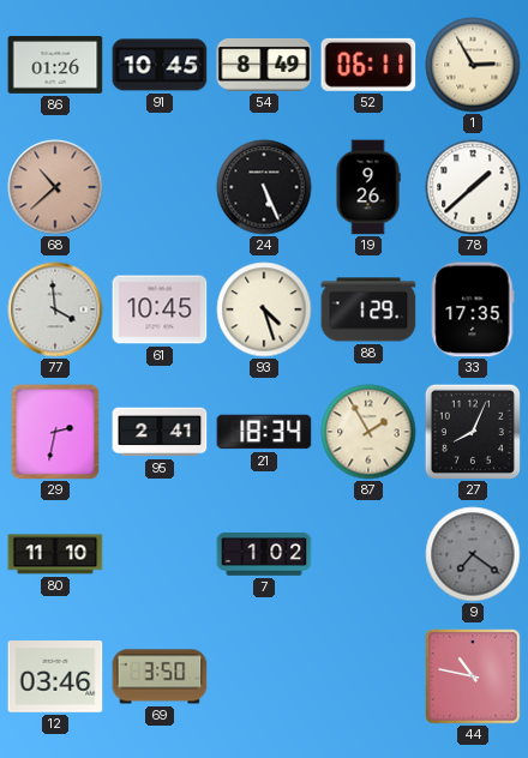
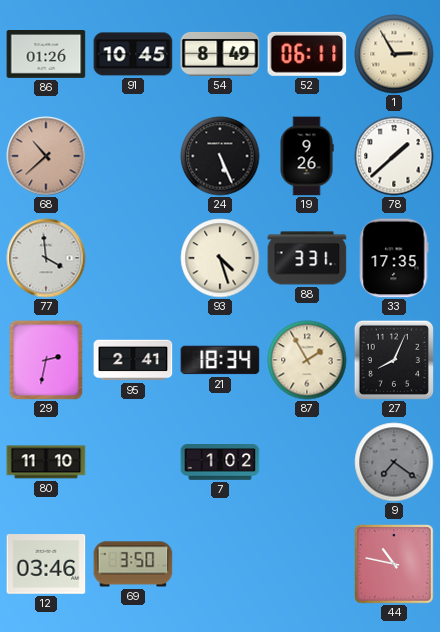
61: 10:45 -> none
88: 1:29 -> 3:31
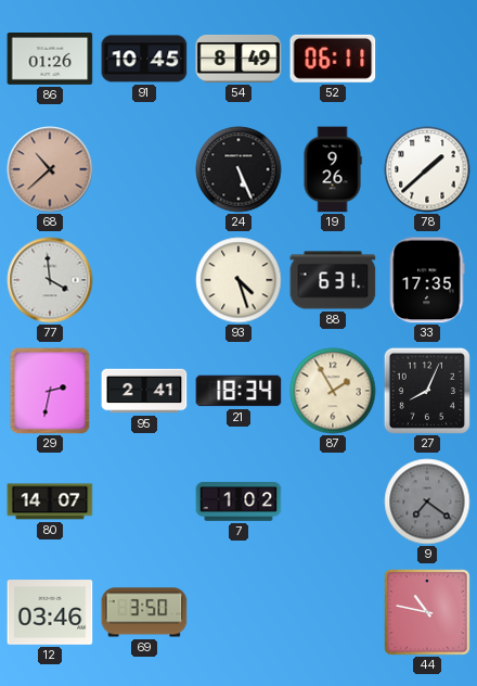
1: 2:55 -> none
88: 3:31 -> 6:31
80: 11:10 -> 14:07
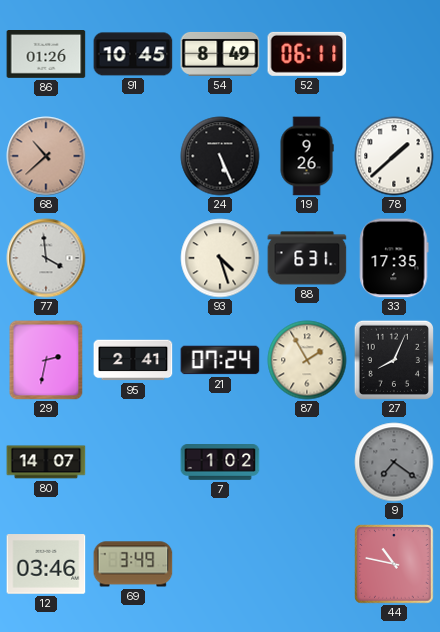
21: 18:34 -> 07:24
69: 3:50 -> 3:49
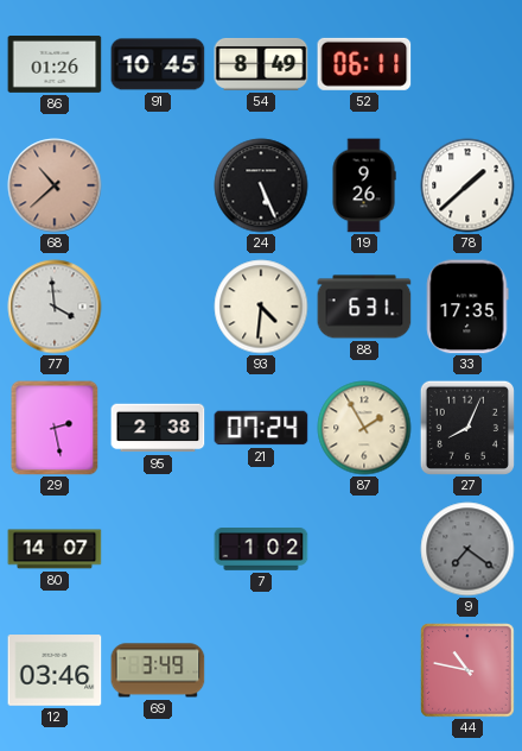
93: 4:27 -> 4:31
29: 2:32 -> 2:28
95: 2:41 -> 2:38
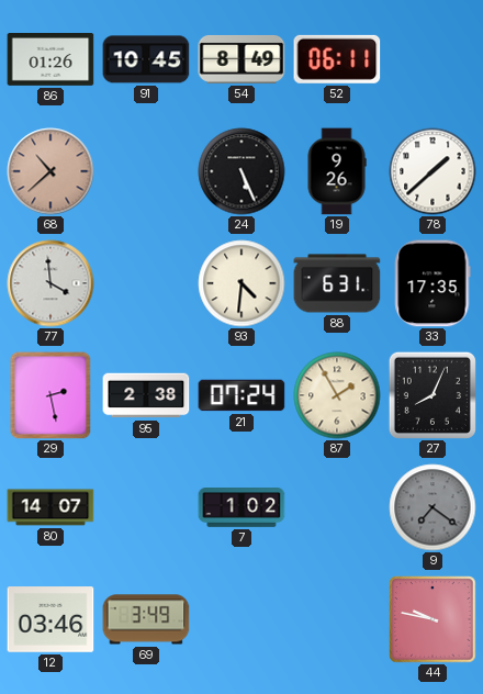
44: 10:47 -> 9:47
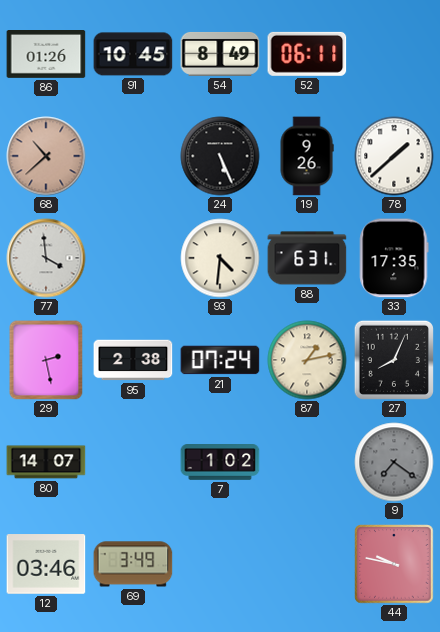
87: 1:55 -> 1:13
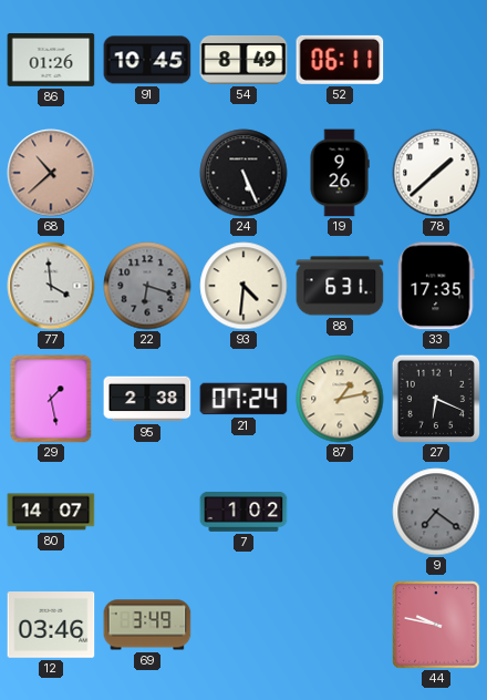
22: none -> 6:18
29: 2:28 -> 1:28
27: 8:04 -> 6:19
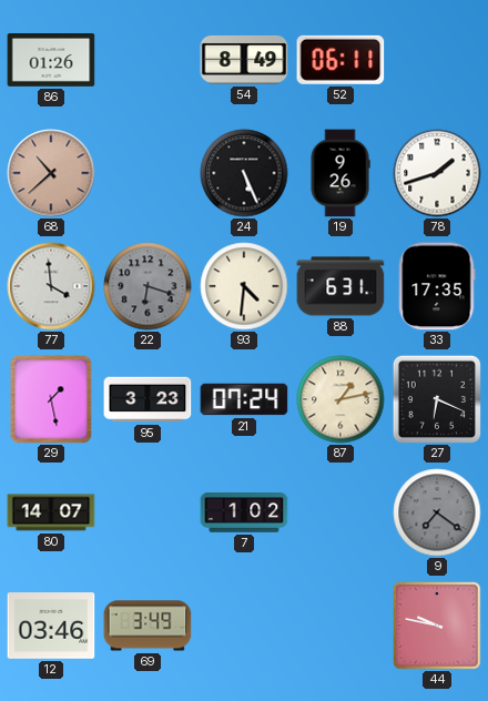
91: 10:45 -> none
78: 1:38 -> 1:42
95: 2:38 -> 3:23
